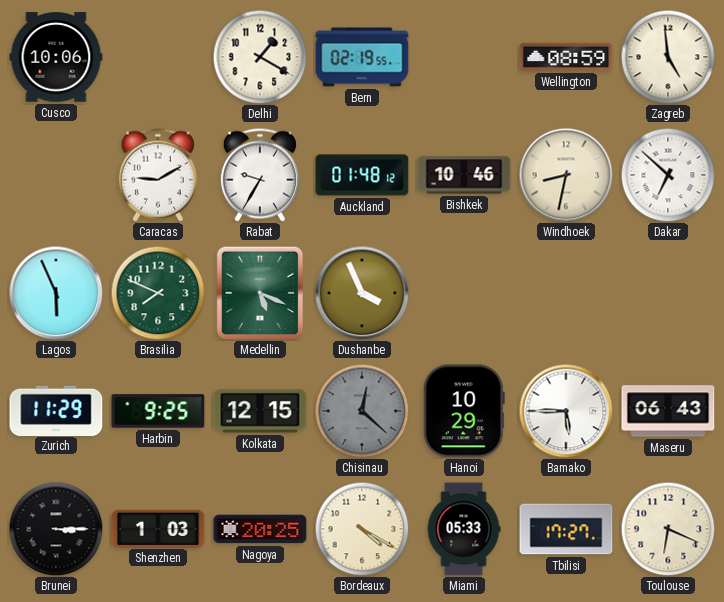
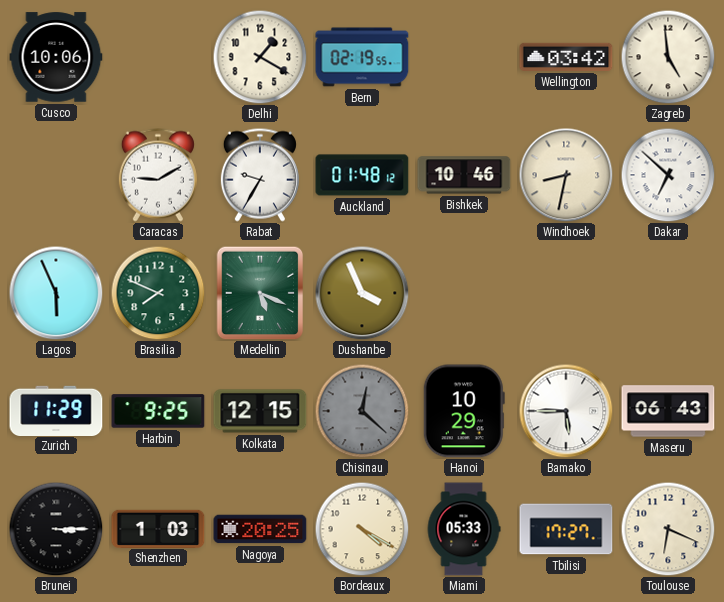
Wellington: 08:59 -> 03:42
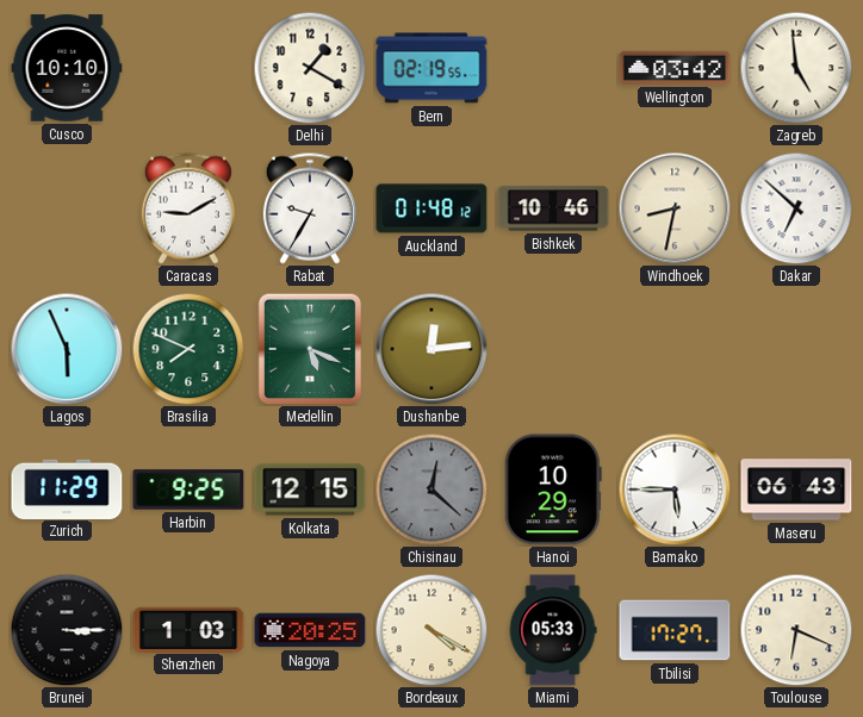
Cusco: 10:06 -> 10:10
Dushanbe: 3:56 -> 12:14
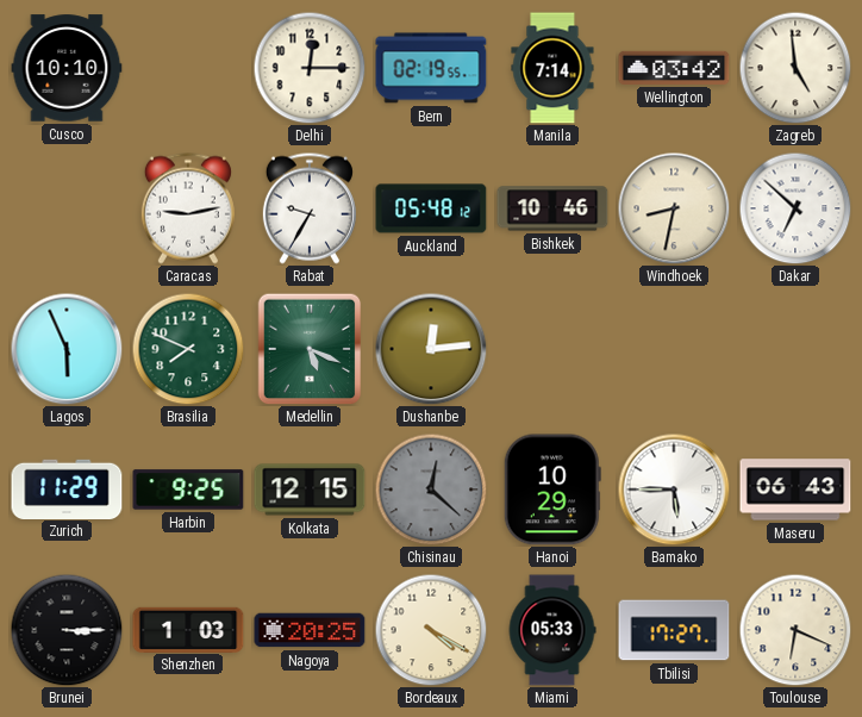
Delhi: 1:20 -> 12:15
Manila: none -> 7:14
Caracas: 9:10 -> 9:13
Auckland: 01:48 -> 05:48
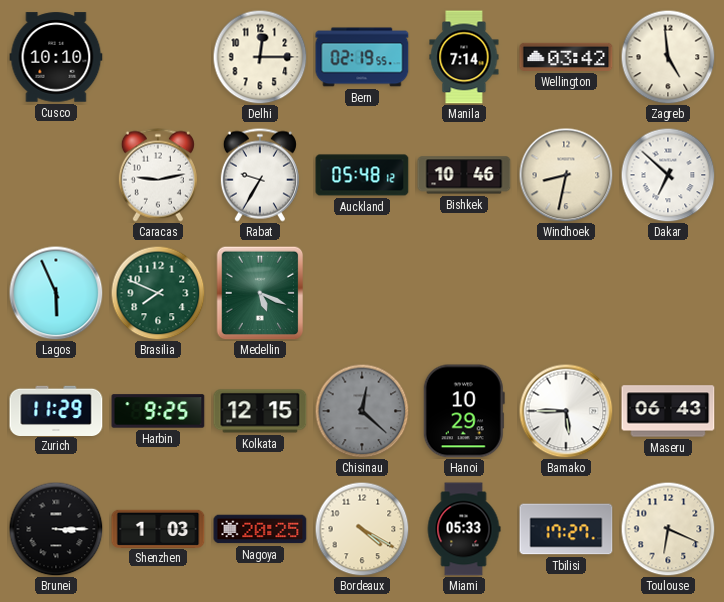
Dushanbe: 12:14 -> none
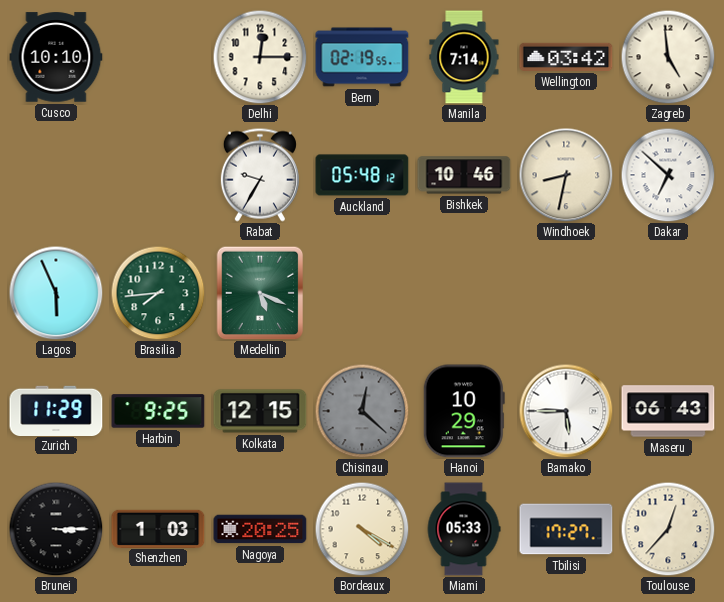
Caracas: 9:13 -> none
Brasilia: 7:49 -> 7:44
Toulouse: 6:19 -> 12:37
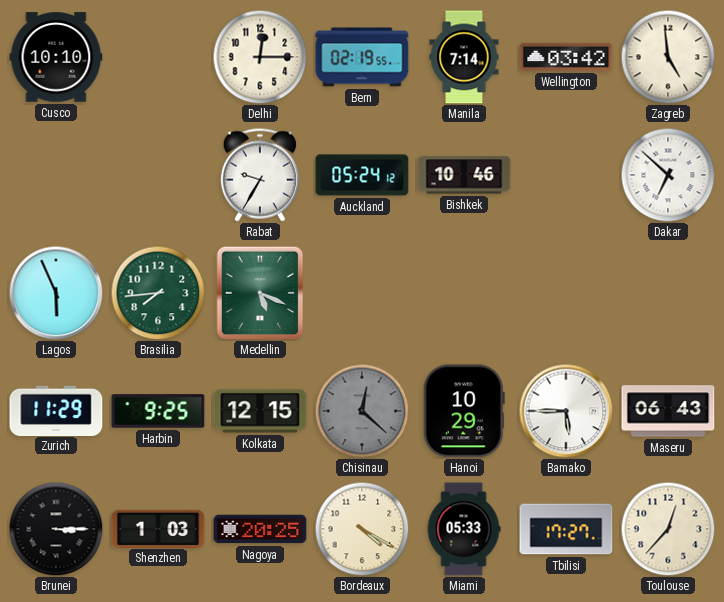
Auckland: 05:48 -> 05:24
Windhoek: 8:32 -> none
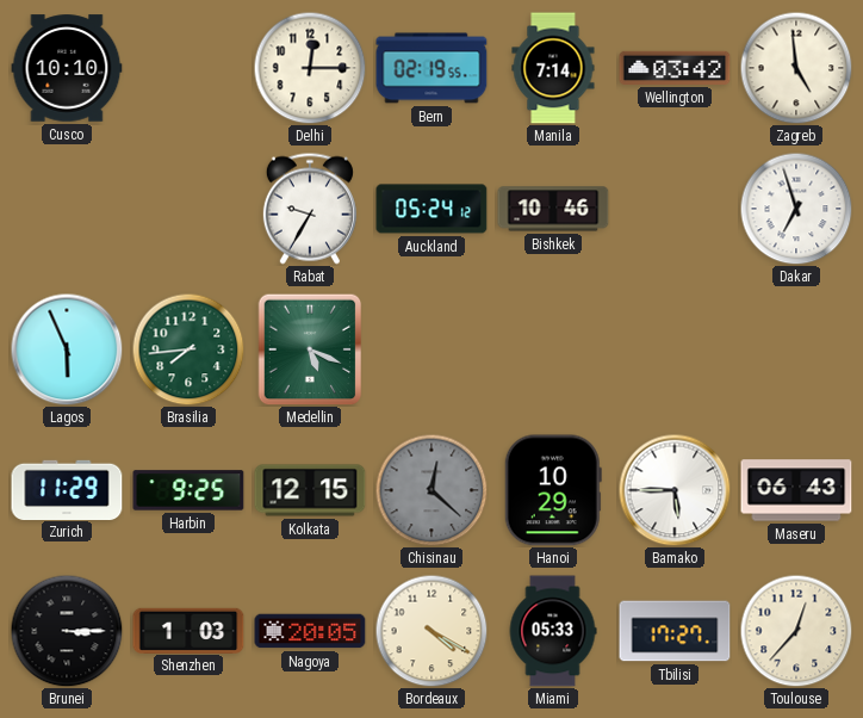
Dakar: 6:52 -> 6:57
Nagoya: 20:25 -> 20:05
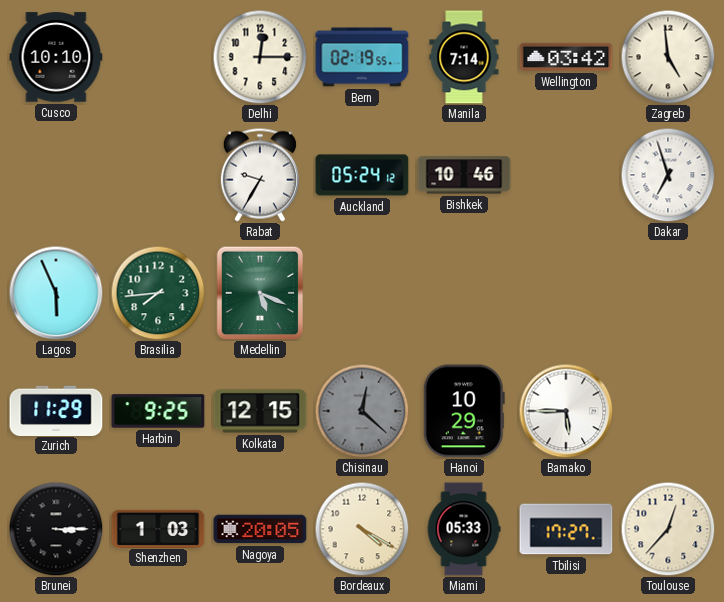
Maseru: 06:43 -> none
